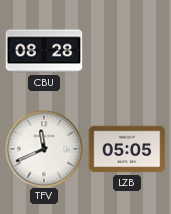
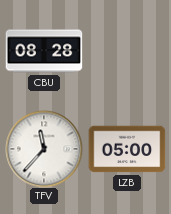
TFV: 11:41 -> 11:37
LZB: 05:05 -> 05:00
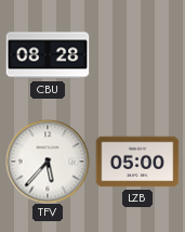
TFV: 11:37 -> 5:37
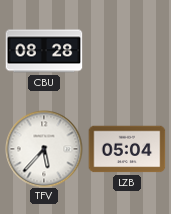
LZB: 05:00 -> 05:04
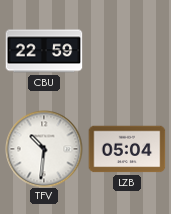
CBU: 08:28 -> 22:59
TFV: 5:37 -> 10:31
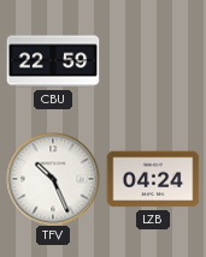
TFV: 10:31 -> 10:26
LZB: 05:04 -> 04:24
